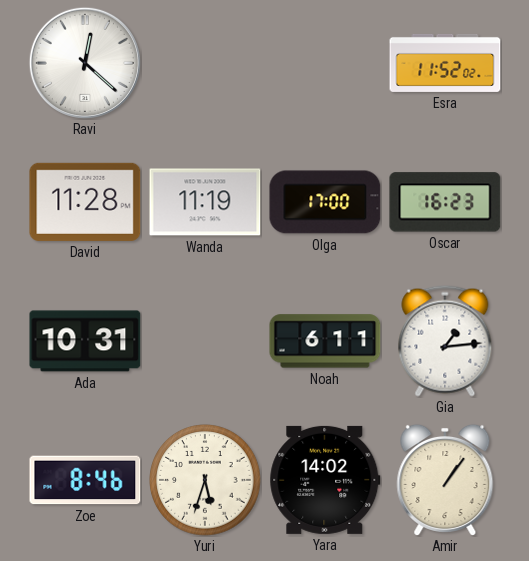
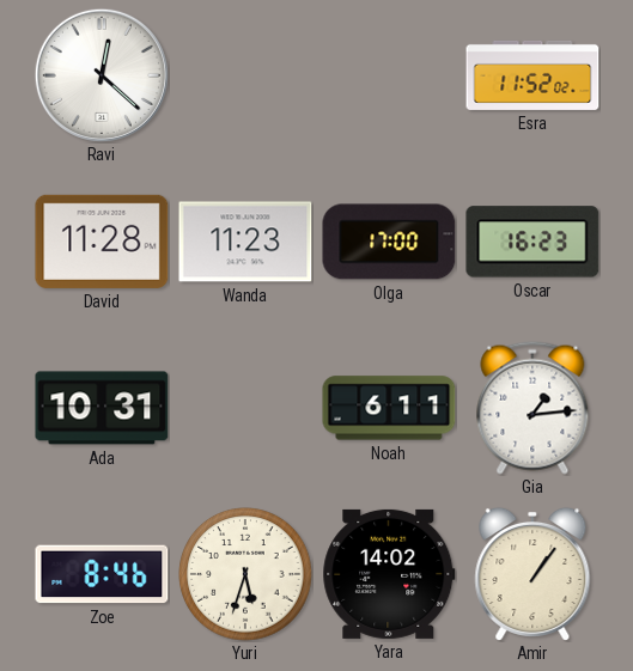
Wanda: 11:19 -> 11:23
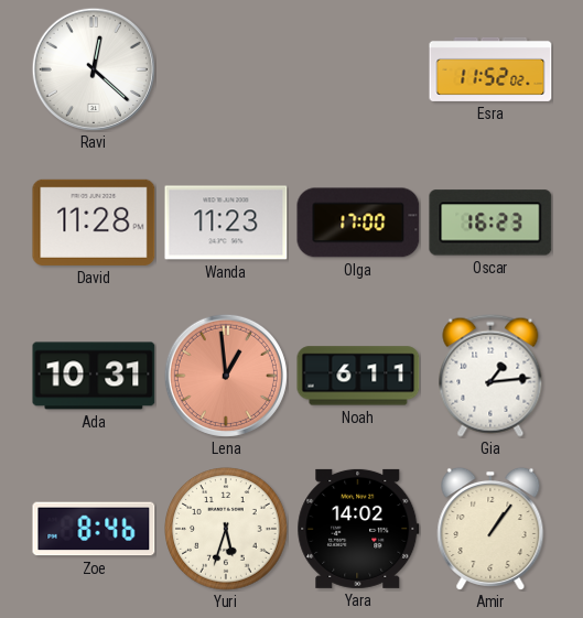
Lena: none -> 12:59
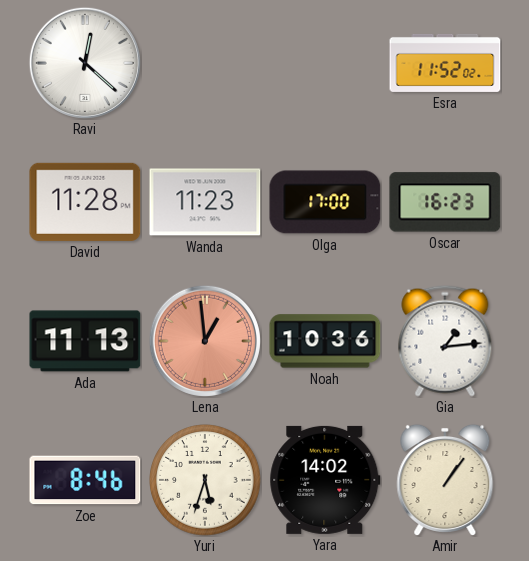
Ada: 10:31 -> 11:13
Noah: 6:11 -> 10:36
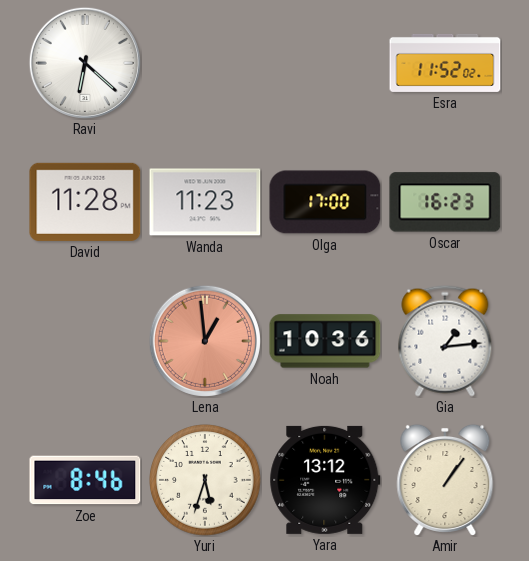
Ravi: 12:22 -> 6:22
Ada: 11:13 -> none
Yara: 14:02 -> 13:12
